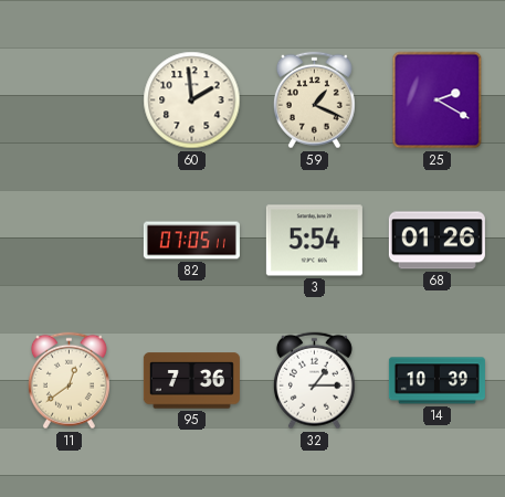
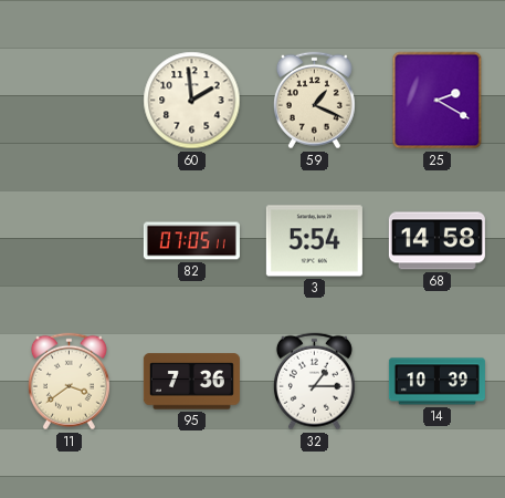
68: 01:26 -> 14:58
11: 12:39 -> 3:39
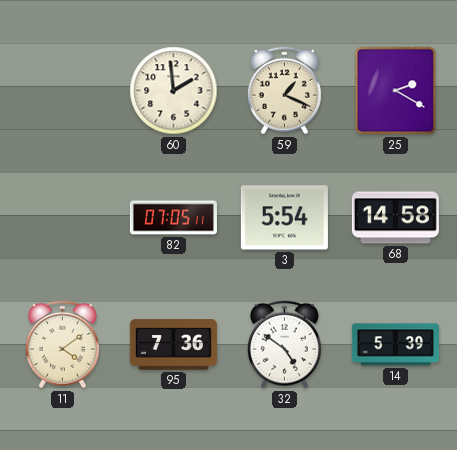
11: 3:39 -> 4:09
32: 1:15 -> 4:51
14: 10:39 -> 5:39
